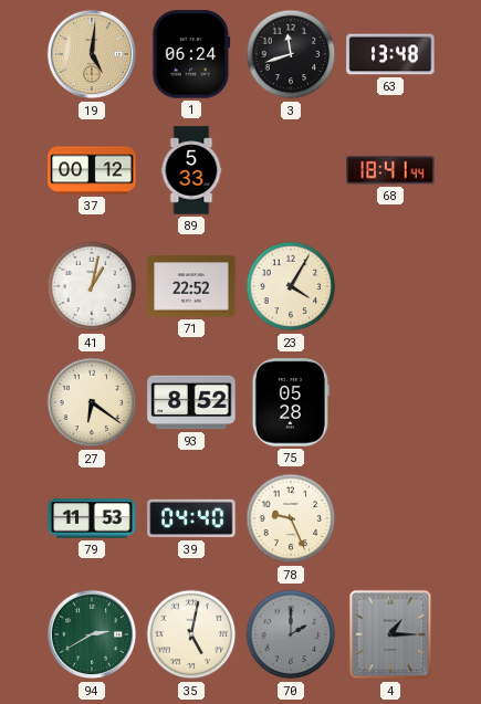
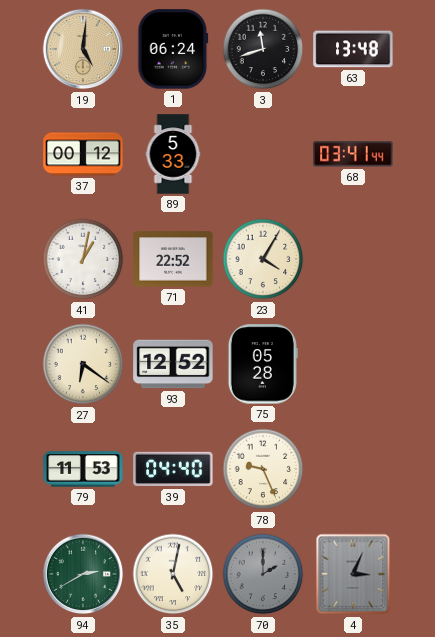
68: 18:41 -> 03:41
93: 8:52 -> 12:52
4: 1:15 -> 3:04
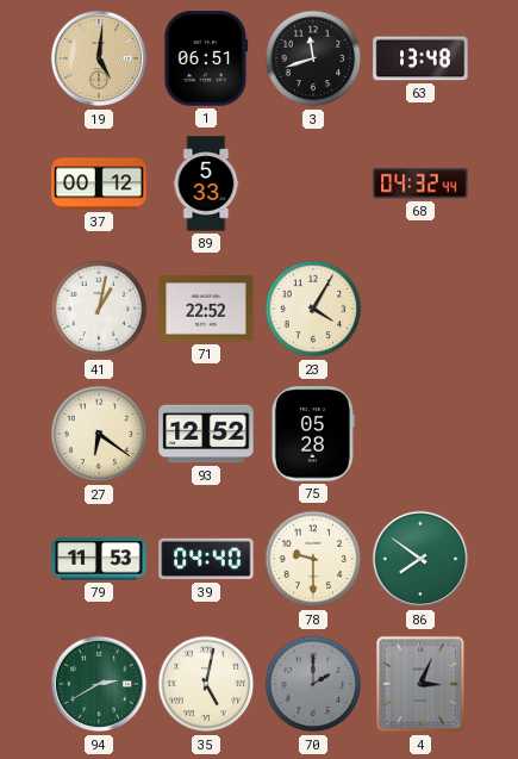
1: 06:24 -> 06:51
68: 03:41 -> 04:32
78: 9:26 -> 9:30
86: none -> 7:51
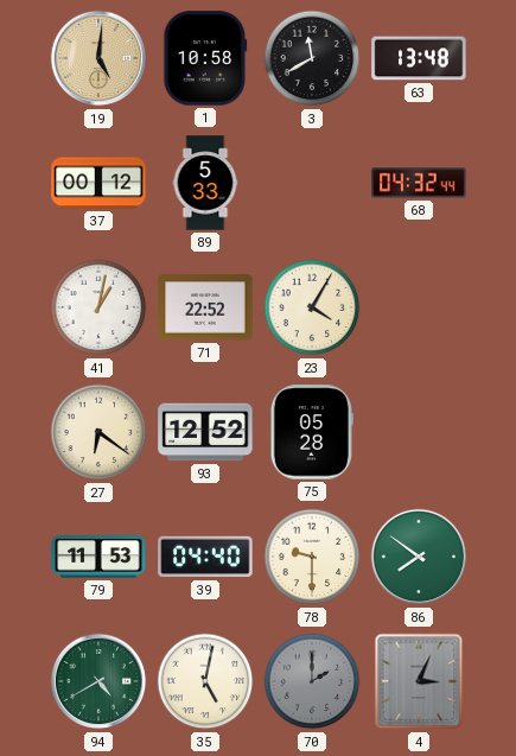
1: 06:51 -> 10:58
3: 11:42 -> 11:40
94: 2:40 -> 4:40
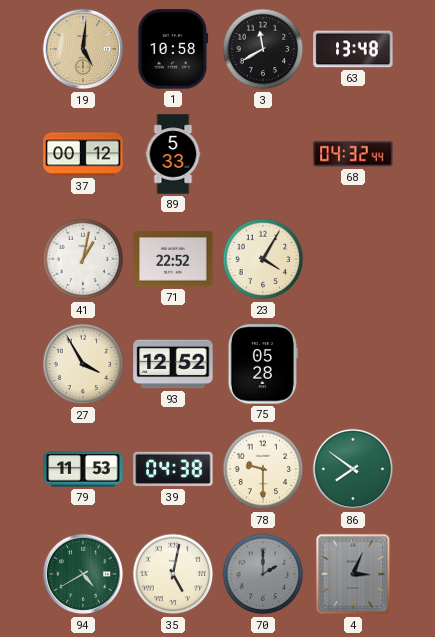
27: 6:21 -> 3:55
39: 04:40 -> 04:38
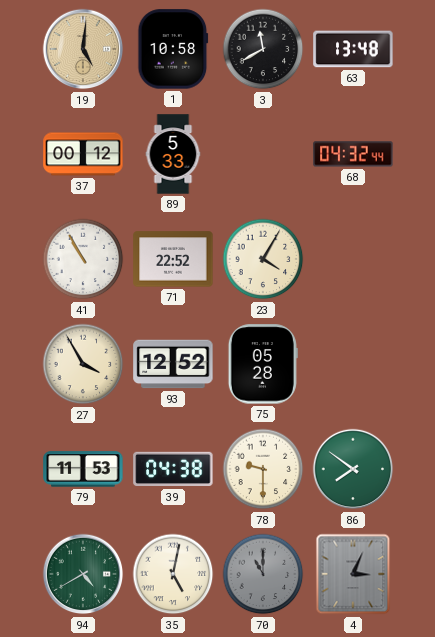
41: 1:02 -> 10:55
70: 2:00 -> 11:00
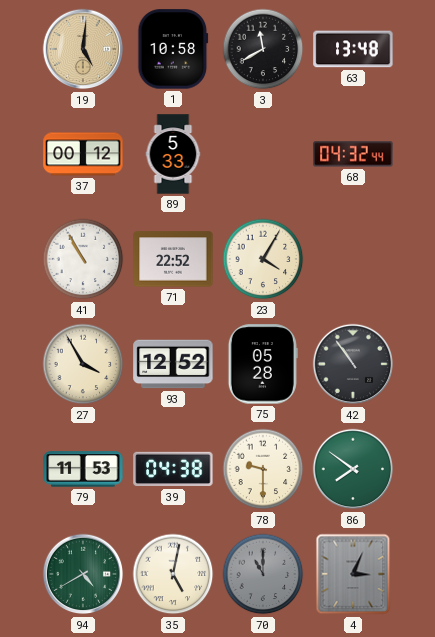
42: none -> 10:54
